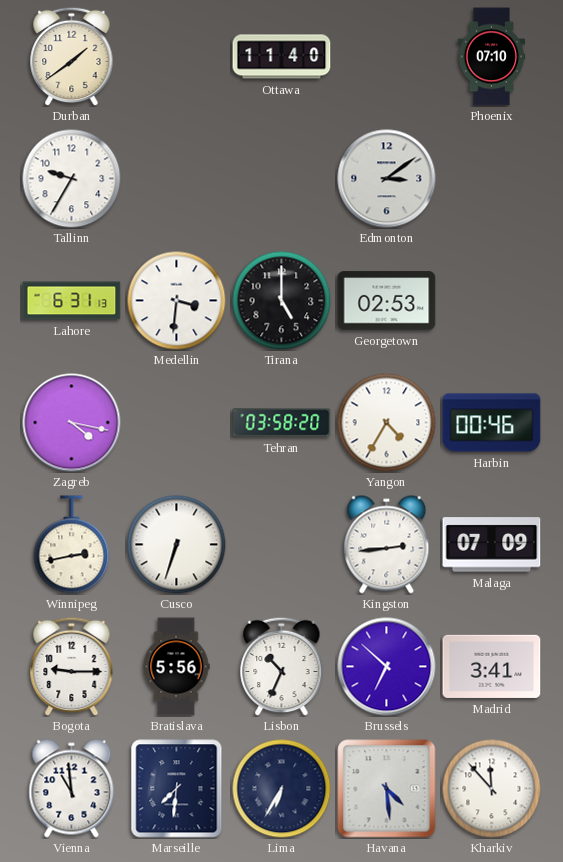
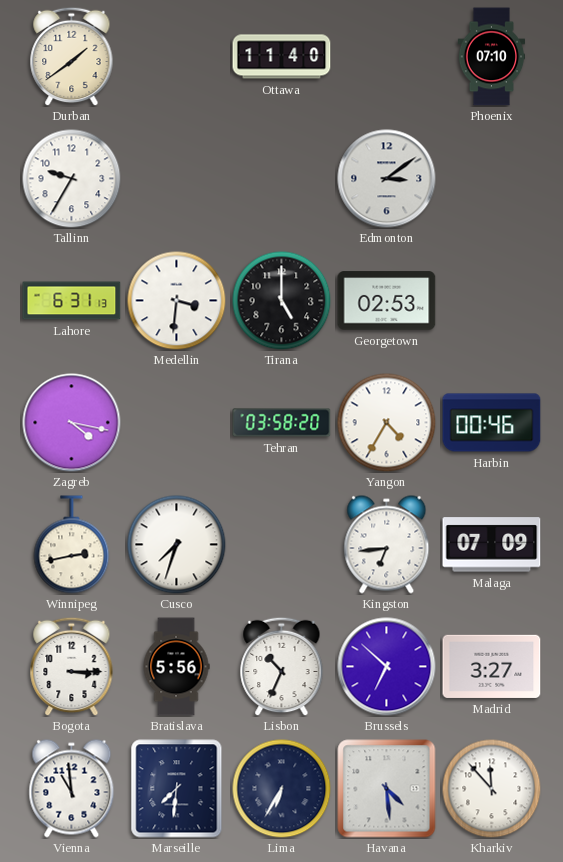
Cusco: 6:33 -> 7:33
Kingston: 2:44 -> 6:44
Bogota: 9:15 -> 3:15
Madrid: 3:41 -> 3:27
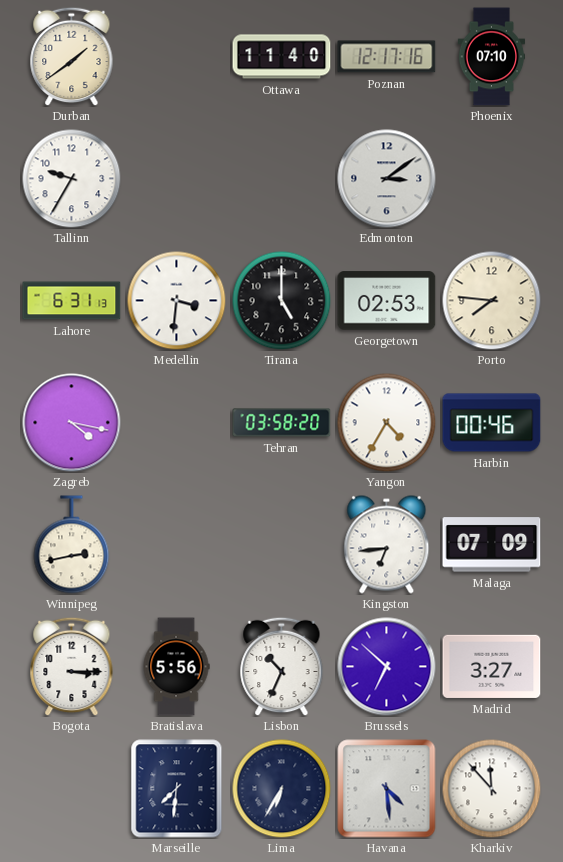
Poznan: none -> 12:17
Porto: none -> 7:46
Cusco: 7:33 -> none
Vienna: 10:59 -> none
